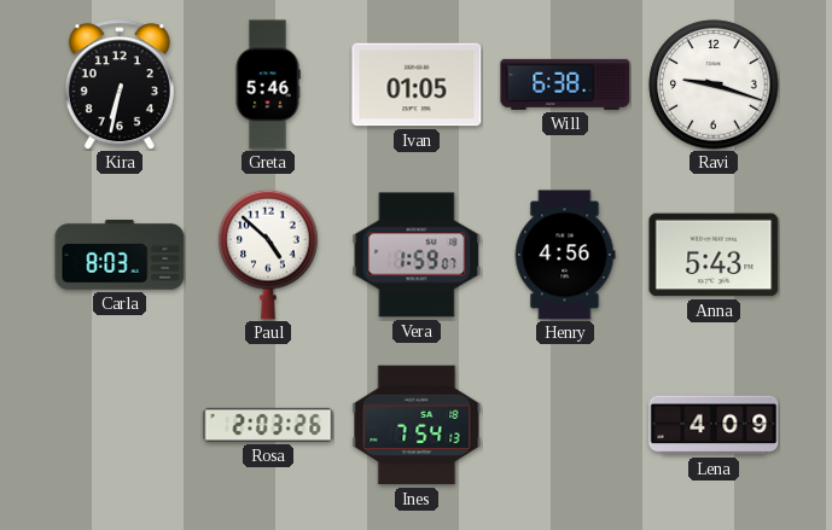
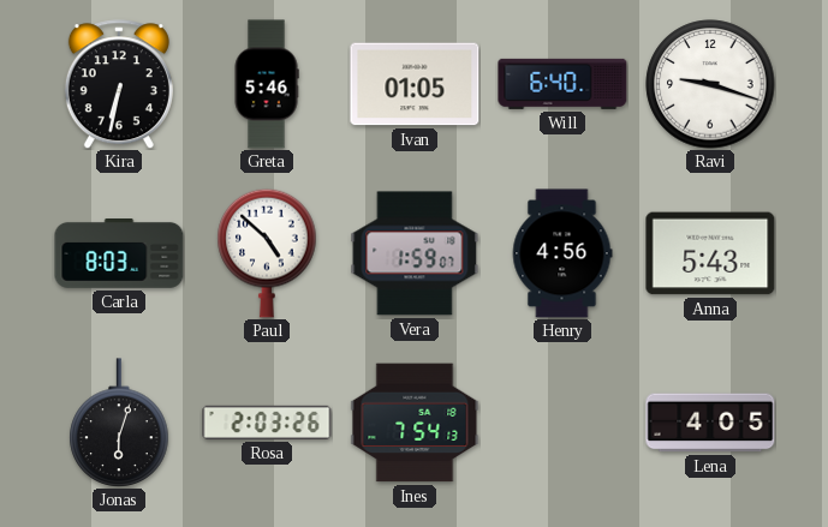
Will: 6:38 -> 6:40
Jonas: none -> 6:03
Lena: 4:09 -> 4:05
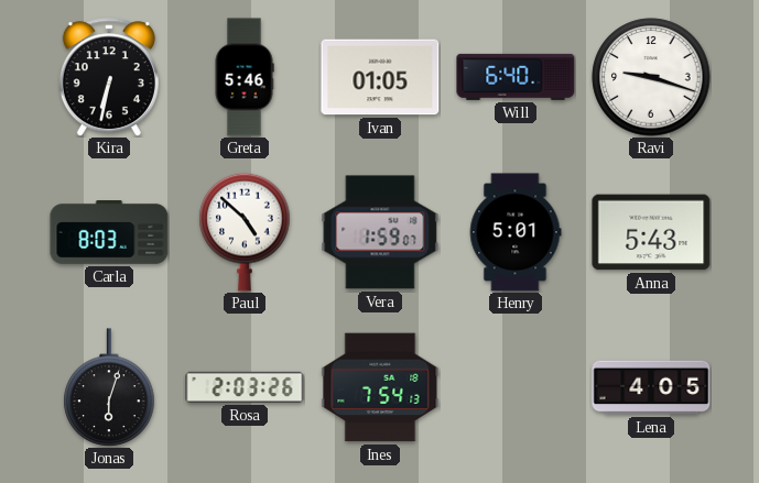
Henry: 4:56 -> 5:01
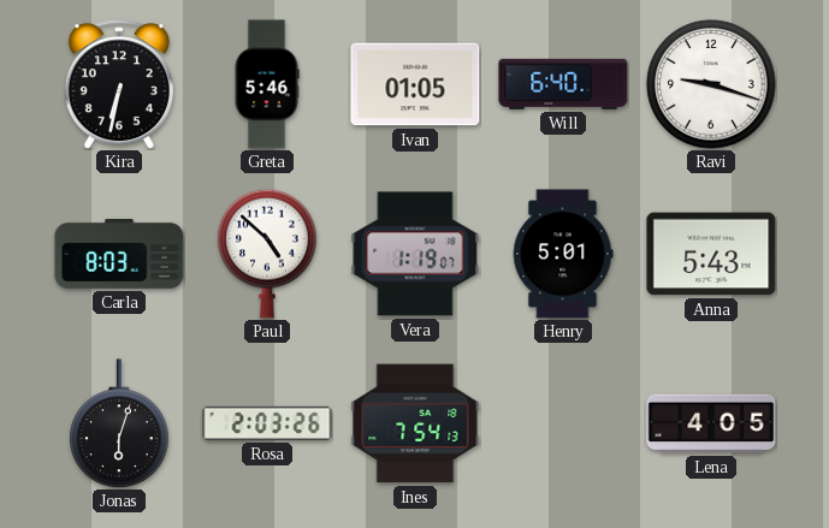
Vera: 1:59 -> 1:19
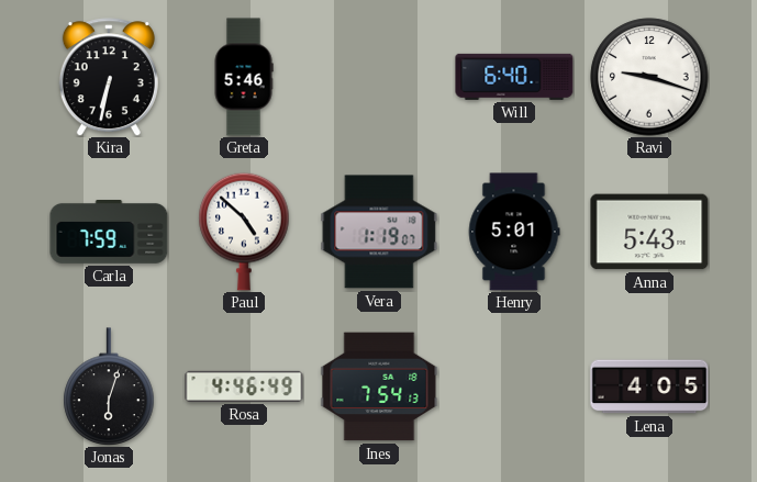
Ivan: 01:05 -> none
Carla: 8:03 -> 7:59
Rosa: 2:03 -> 4:46
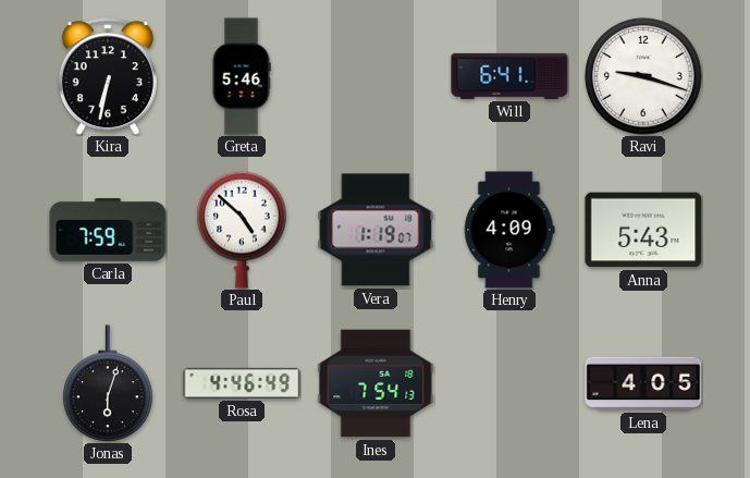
Will: 6:40 -> 6:41
Henry: 5:01 -> 4:09
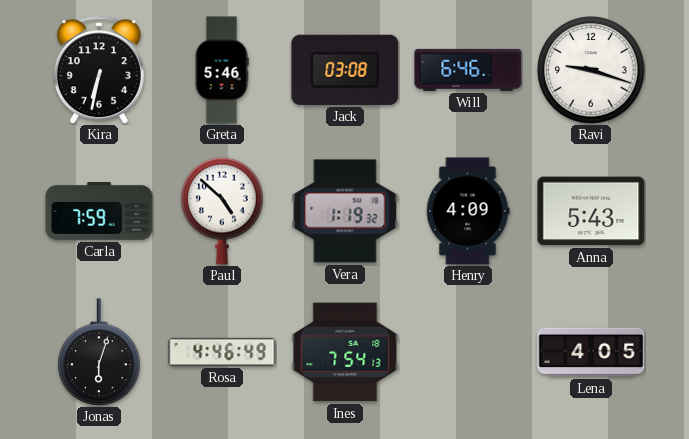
Jack: none -> 03:08
Will: 6:41 -> 6:46
Vera: 1:19:07 -> 1:19:32
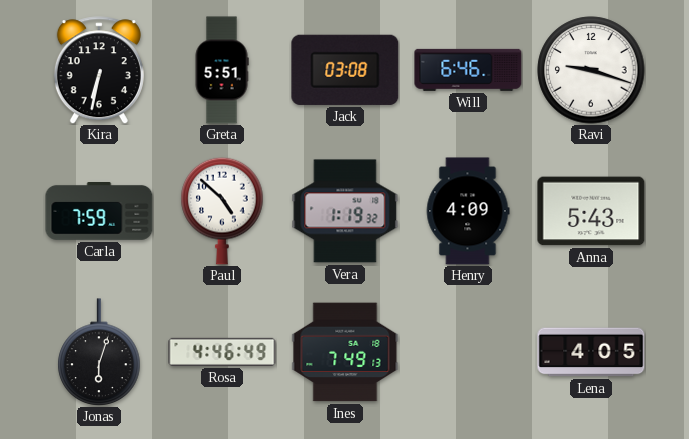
Greta: 5:46 -> 5:51
Ines: 7:54 -> 7:49
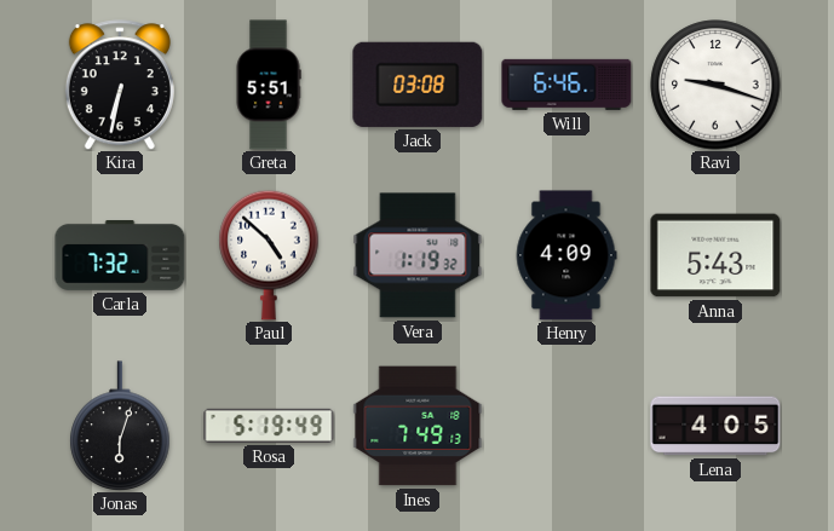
Carla: 7:59 -> 7:32
Rosa: 4:46 -> 5:19
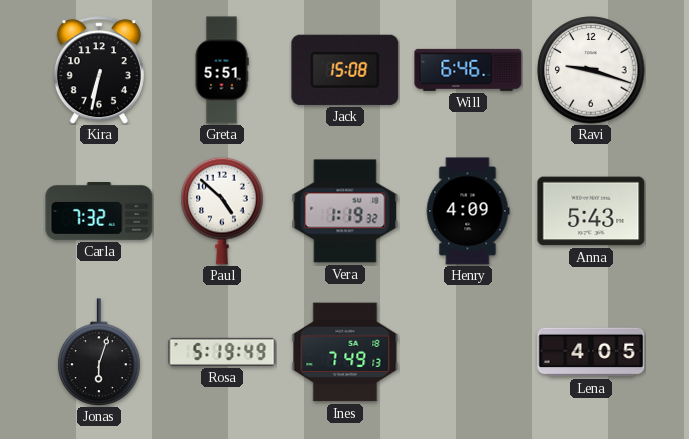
Jack: 03:08 -> 15:08
